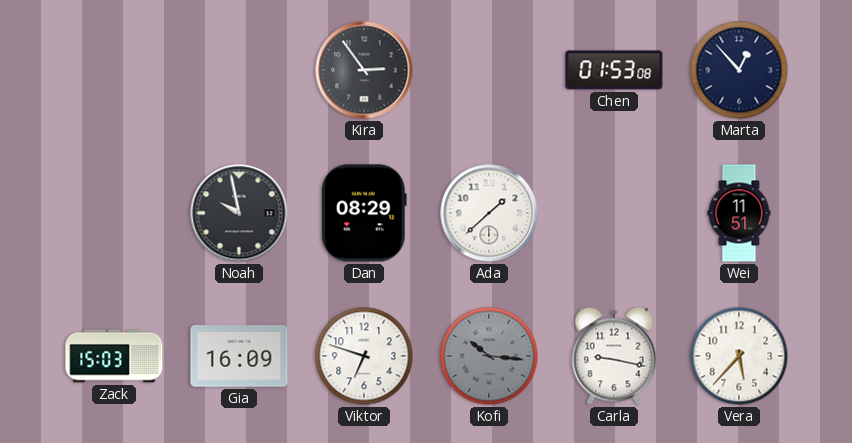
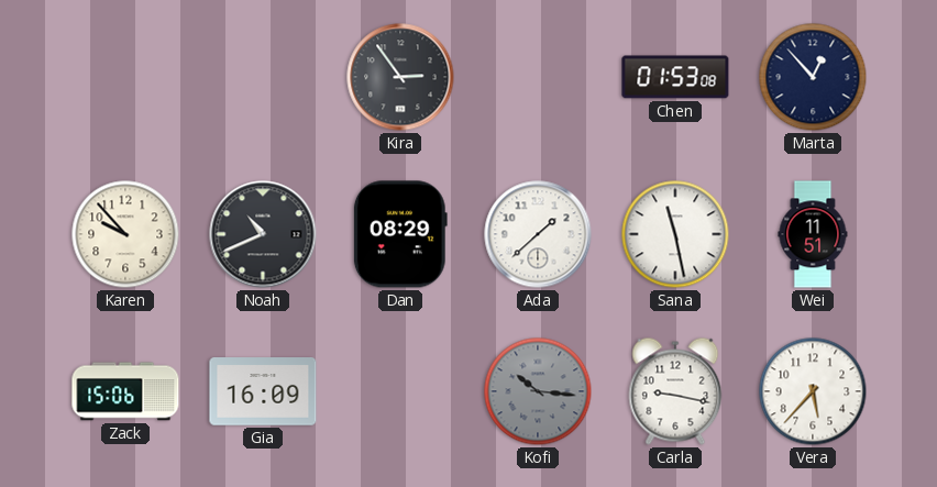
Karen: none -> 9:53
Noah: 9:58 -> 10:41
Sana: none -> 11:28
Zack: 15:03 -> 15:06
Viktor: 6:48 -> none
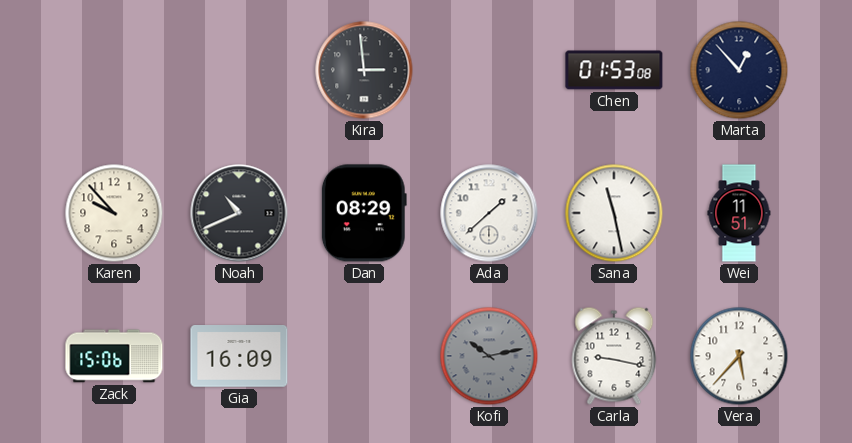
Kira: 2:54 -> 2:59
Kofi: 10:16 -> 10:13
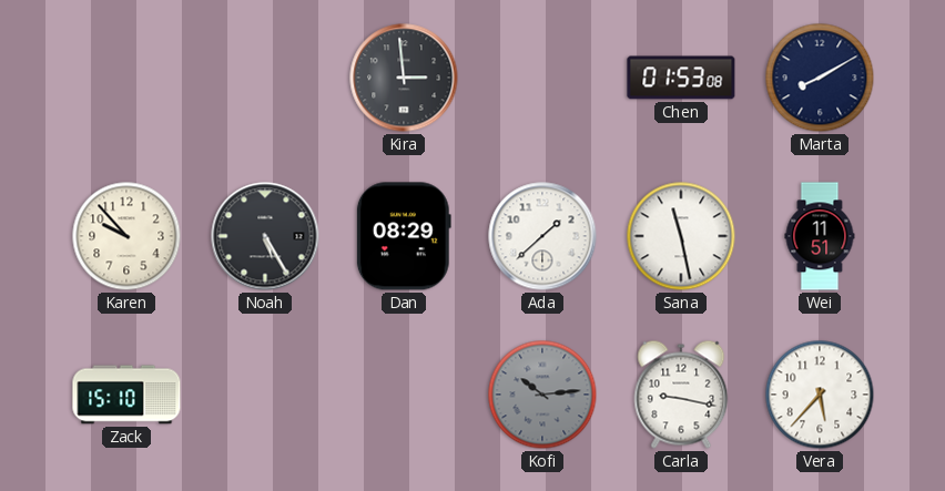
Marta: 12:53 -> 8:10
Noah: 10:41 -> 5:25
Zack: 15:06 -> 15:10
Gia: 16:09 -> none
Kofi: 10:13 -> 10:14
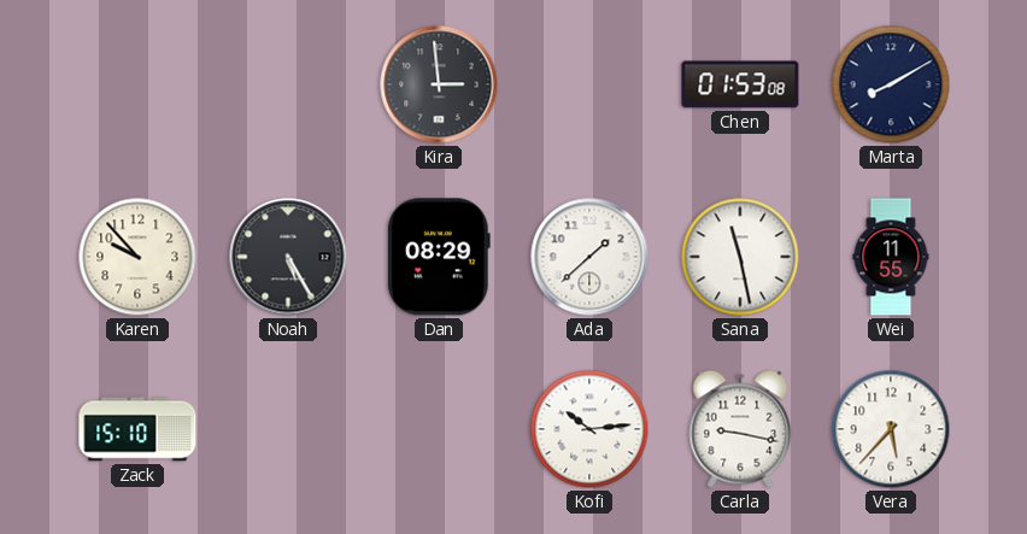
Wei: 11:51 -> 11:55
Kofi dial: grey -> white
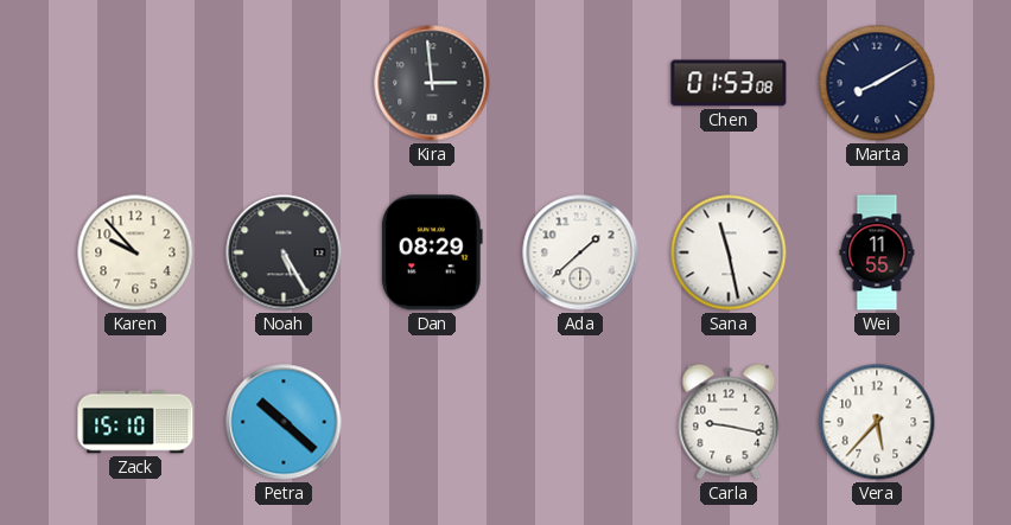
Petra: none -> 10:22
Kofi: 10:14 -> none
